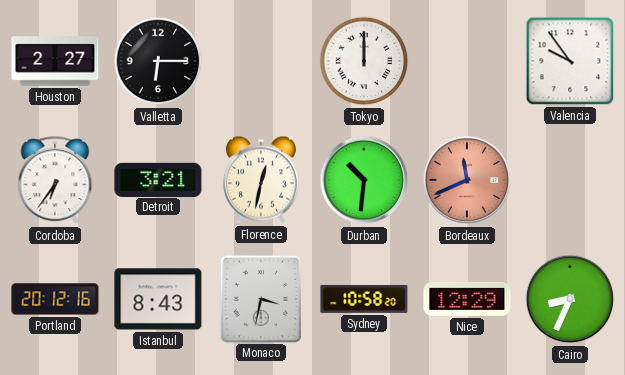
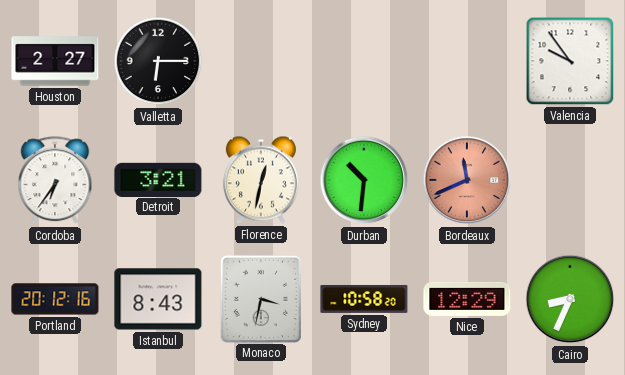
Tokyo: 12:00 -> none
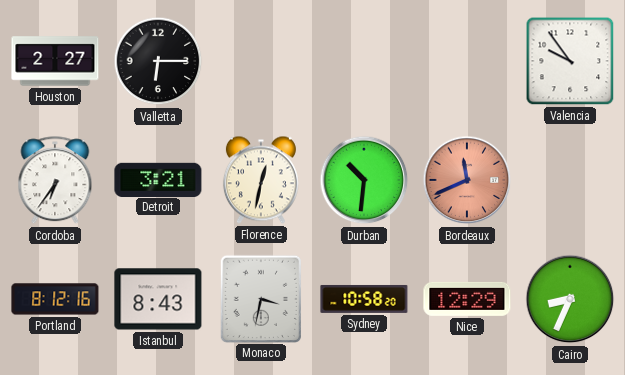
Portland: 20:12 -> 8:12
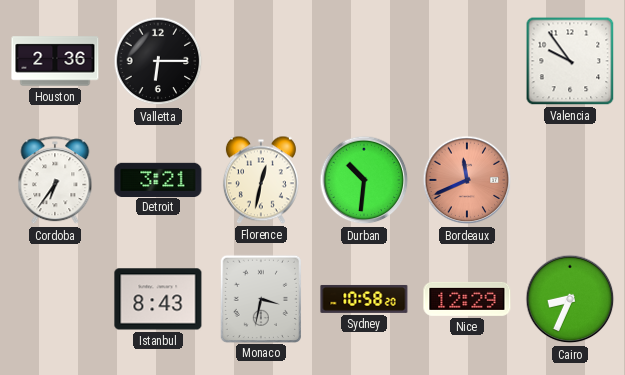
Houston: 2:27 -> 2:36
Portland: 8:12 -> none
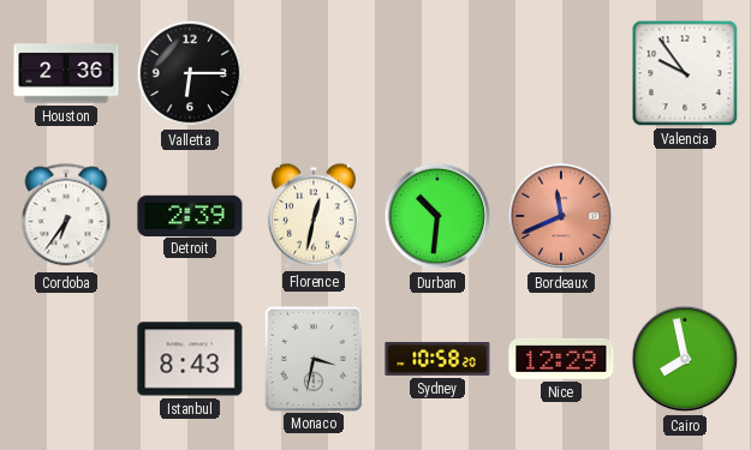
Detroit: 3:21 -> 2:39
Cairo: 8:34 -> 7:58
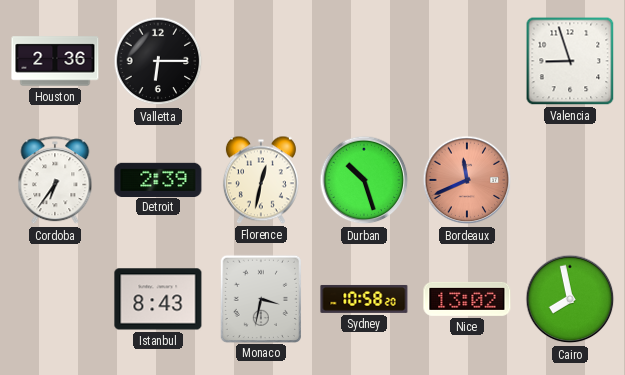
Valencia: 9:54 -> 8:57
Durban: 10:31 -> 10:27
Nice: 12:29 -> 13:02
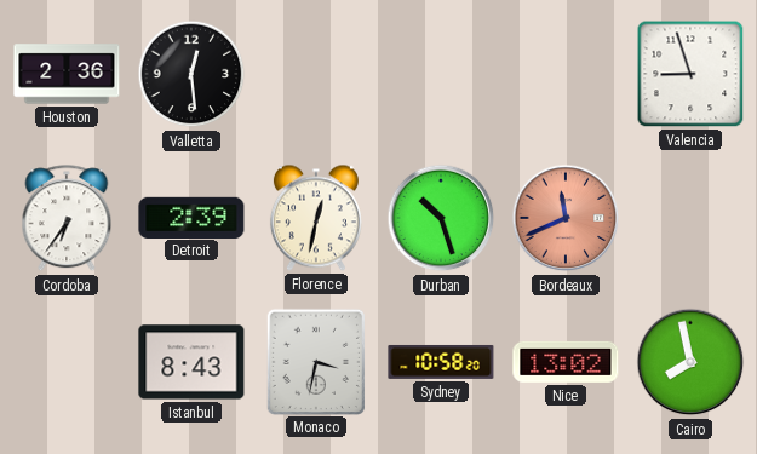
Valletta: 6:15 -> 12:29
